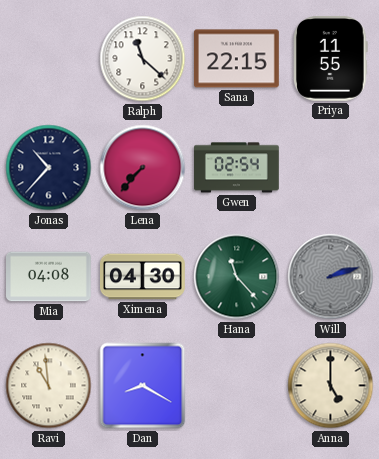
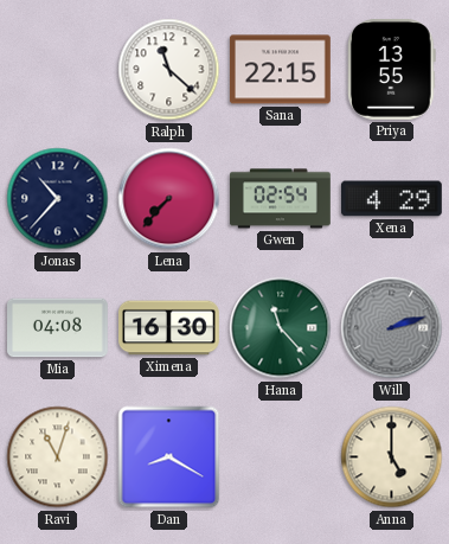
Priya: 11:55 -> 13:55
Xena: none -> 4:29
Ximena: 04:30 -> 16:30
Ravi: 10:59 -> 11:03
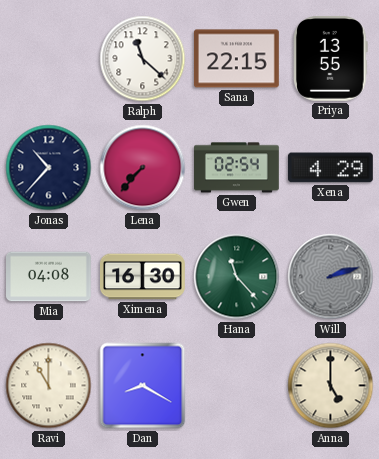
Ravi: 11:03 -> 11:00
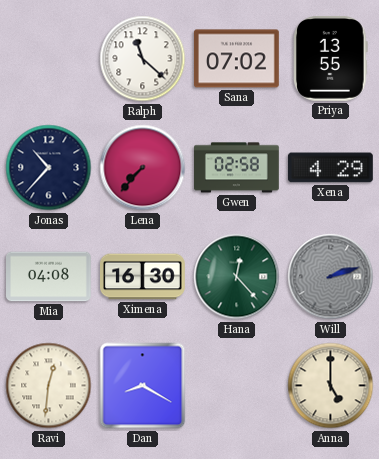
Sana: 22:15 -> 07:02
Gwen: 02:54 -> 02:58
Hana: 11:23 -> 12:23
Ravi: 11:00 -> 12:31
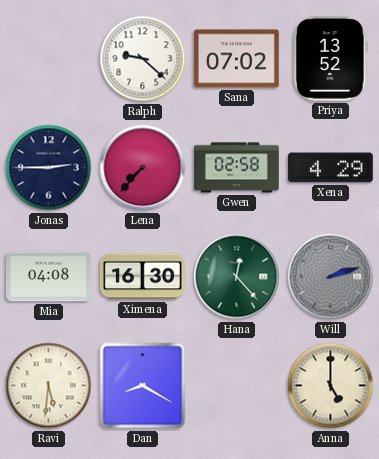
Ralph: 11:22 -> 9:22
Priya: 13:55 -> 13:52
Jonas: 10:37 -> 2:45
Ravi: 12:31 -> 5:31
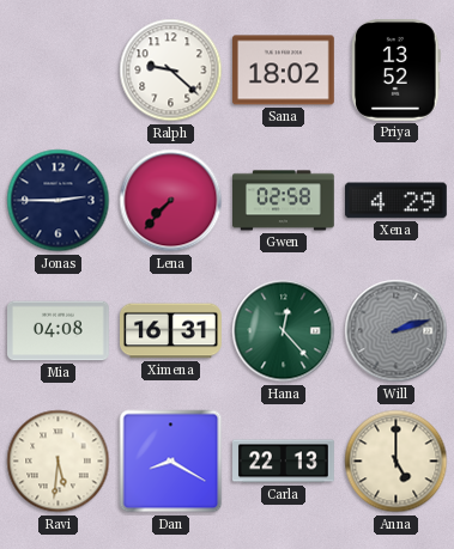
Sana: 07:02 -> 18:02
Ximena: 16:30 -> 16:31
Carla: none -> 22:13
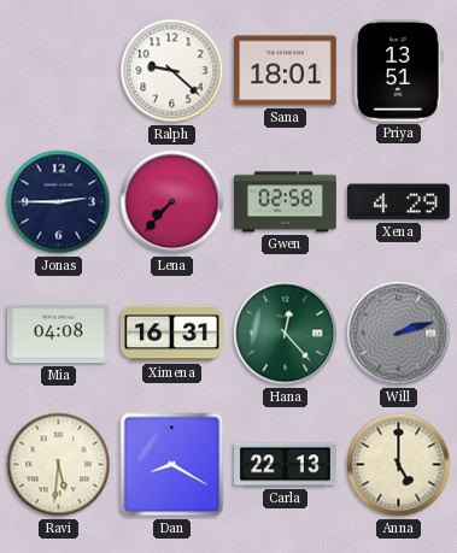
Sana: 18:02 -> 18:01
Priya: 13:52 -> 13:51
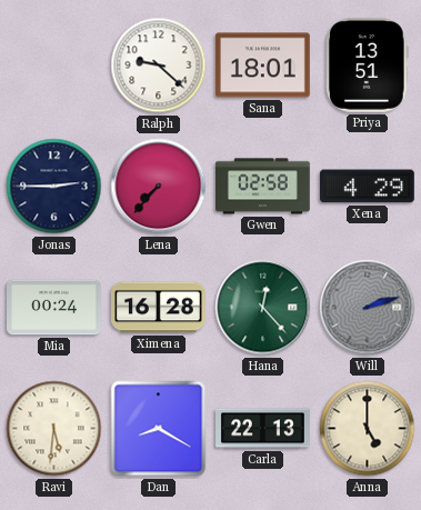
Mia: 04:08 -> 00:24
Ximena: 16:31 -> 16:28
